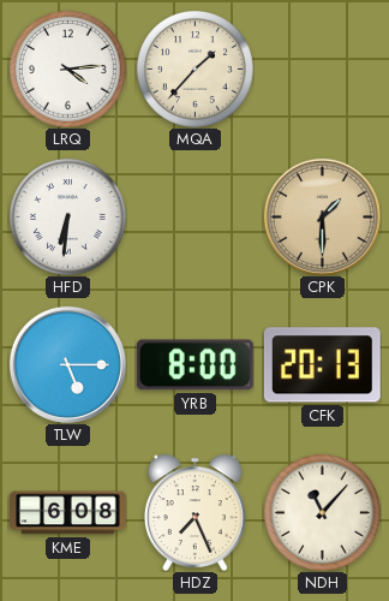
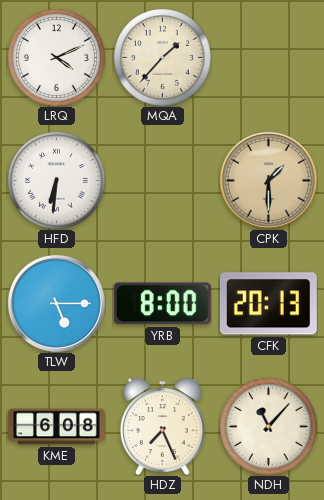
LRQ: 4:14 -> 4:11
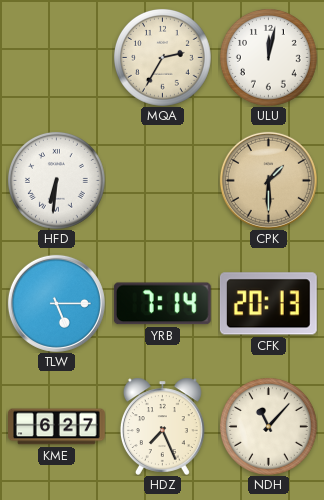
LRQ: 4:11 -> none
MQA: 1:37 -> 2:35
ULU: none -> 12:02
YRB: 8:00 -> 7:14
KME: 6:08 -> 6:27
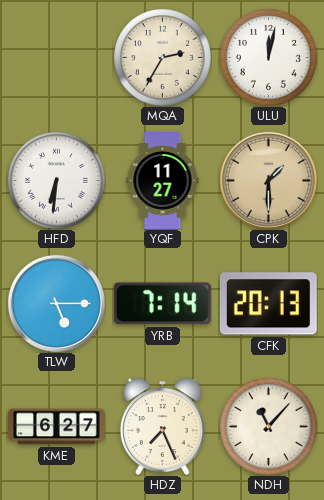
YQF: none -> 11:27
